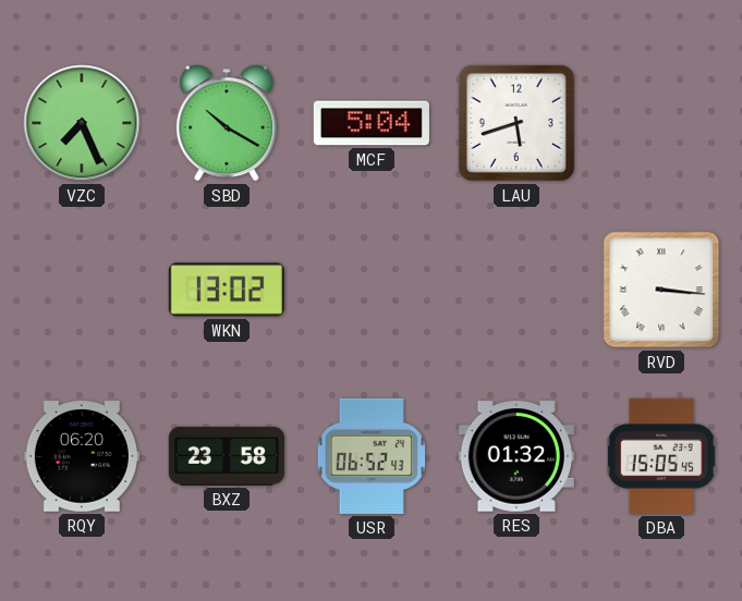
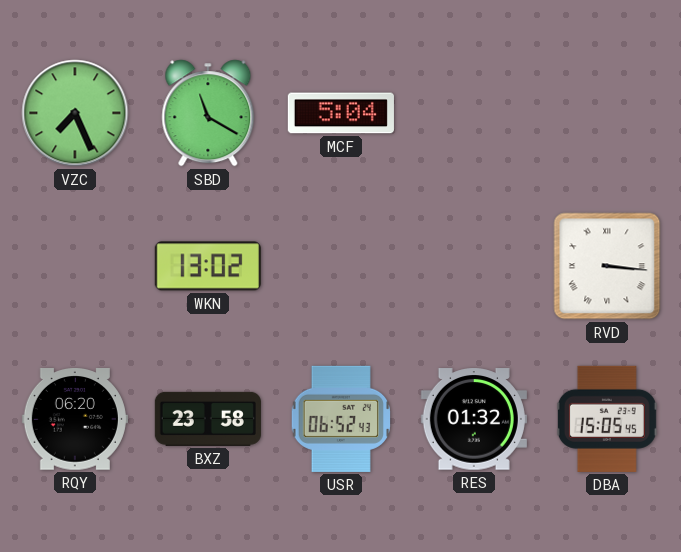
SBD: 10:20 -> 11:20
LAU: 5:42 -> none
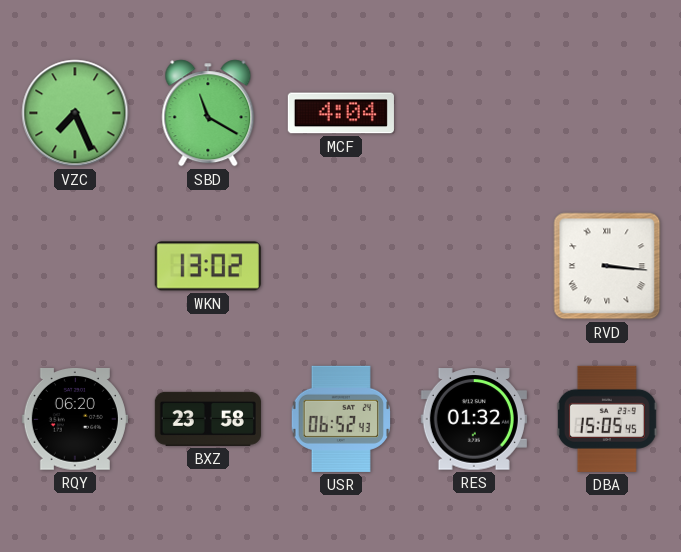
MCF: 5:04 -> 4:04
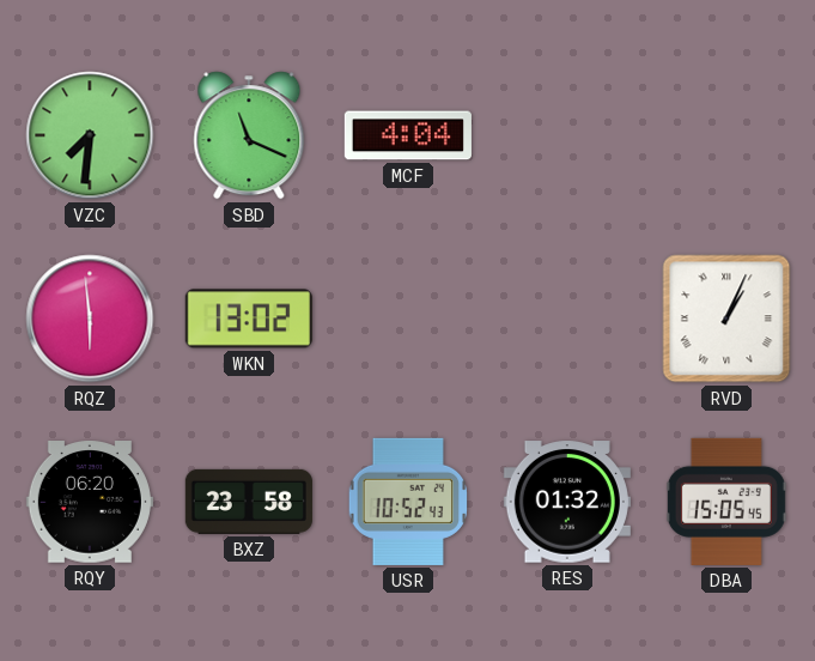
VZC: 7:26 -> 7:31
SBD: 11:20 -> 11:19
RQZ: none -> 5:59
RVD: 3:16 -> 1:04
USR: 06:52 -> 10:52
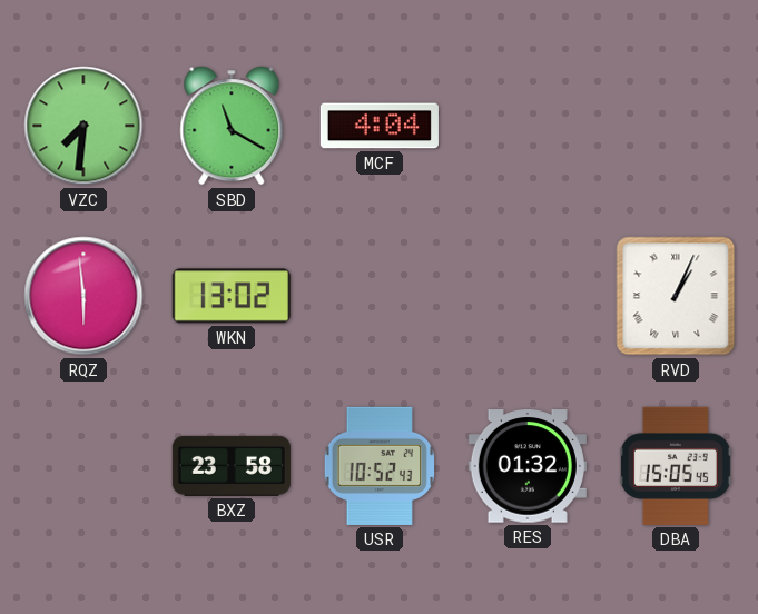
SBD: 11:19 -> 11:20
RQY: 06:20 -> none
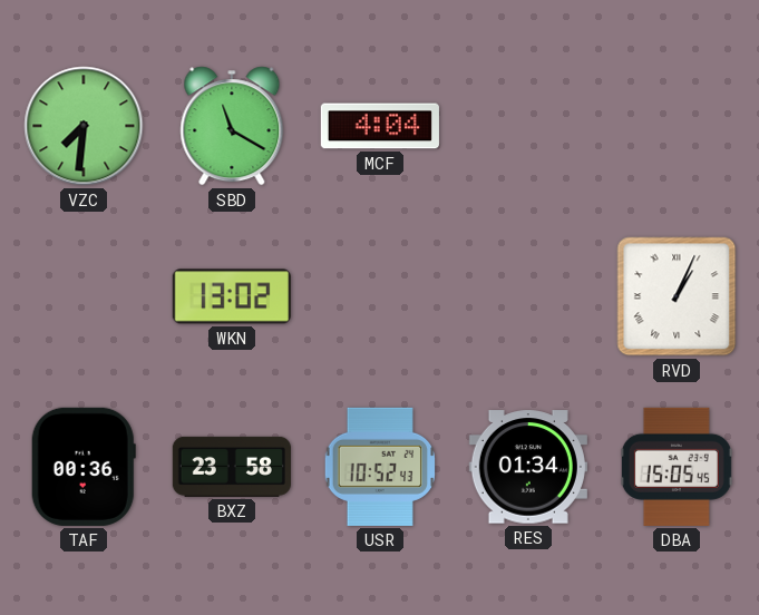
RQZ: 5:59 -> none
TAF: none -> 00:36
RES: 01:32 -> 01:34
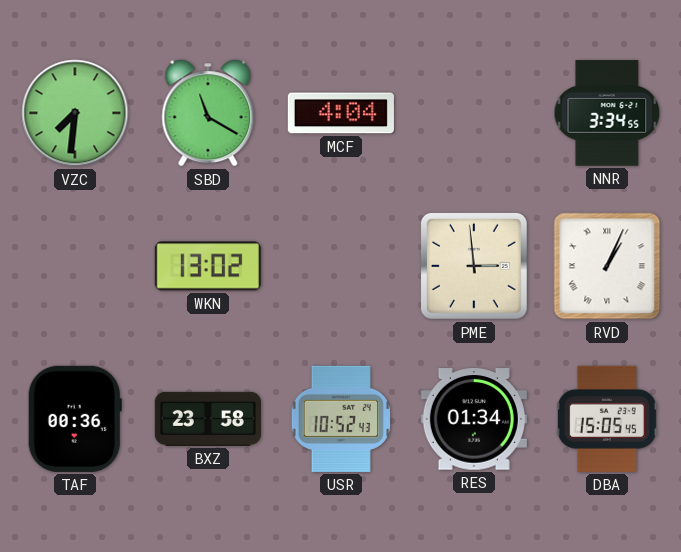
NNR: none -> 3:34
PME: none -> 2:59
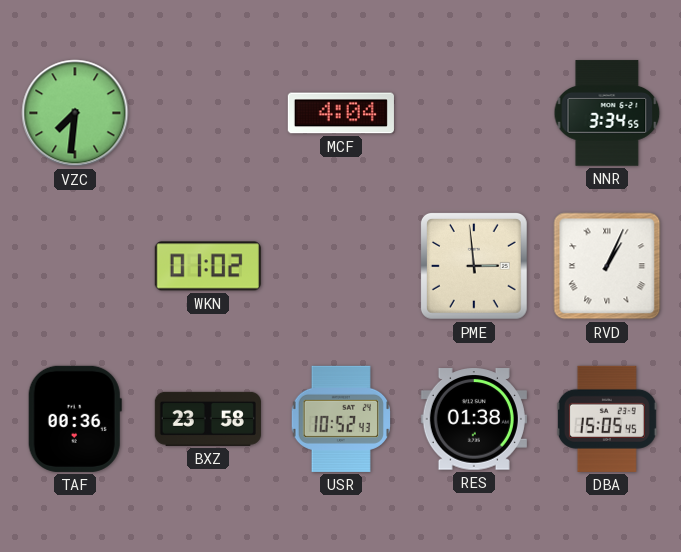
SBD: 11:20 -> none
WKN: 13:02 -> 01:02
RES: 01:34 -> 01:38
